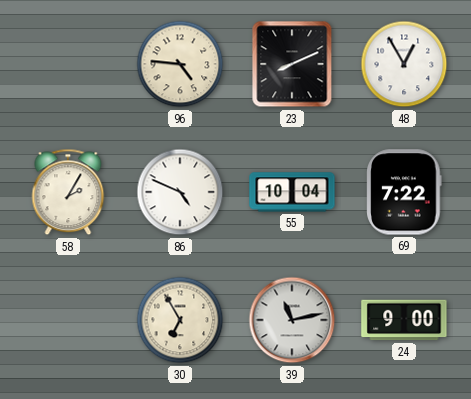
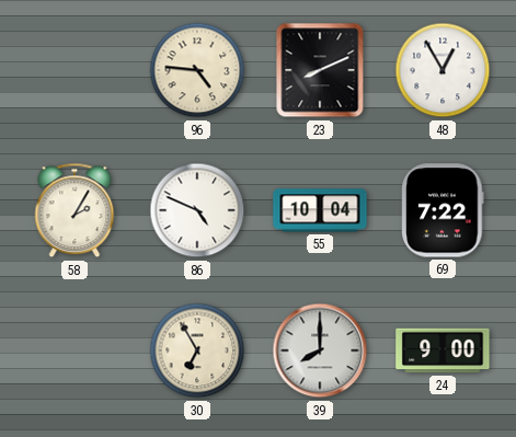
39: 11:13 -> 8:00
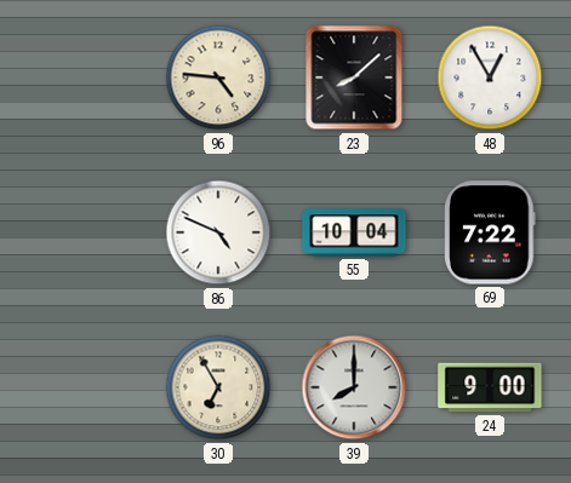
23: 8:11 -> 8:08
58: 2:05 -> none
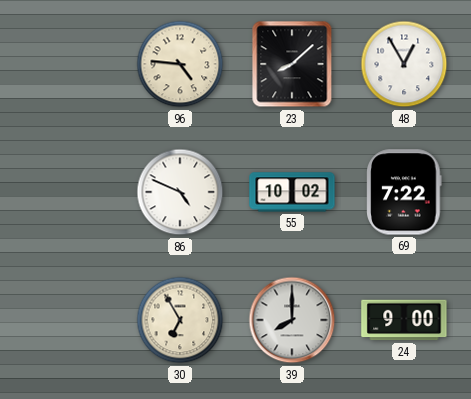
55: 10:04 -> 10:02
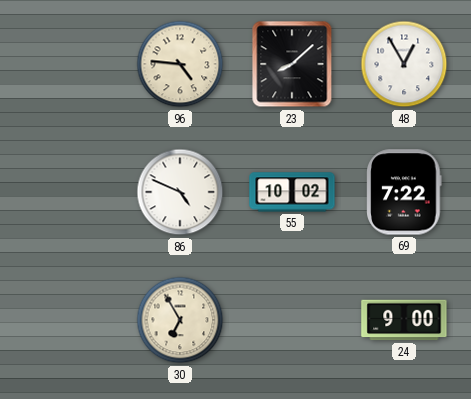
39: 8:00 -> none
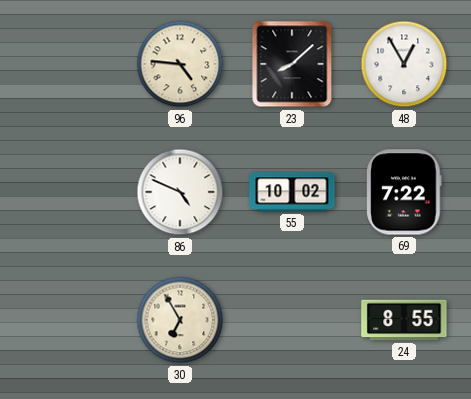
24: 9:00 -> 8:55
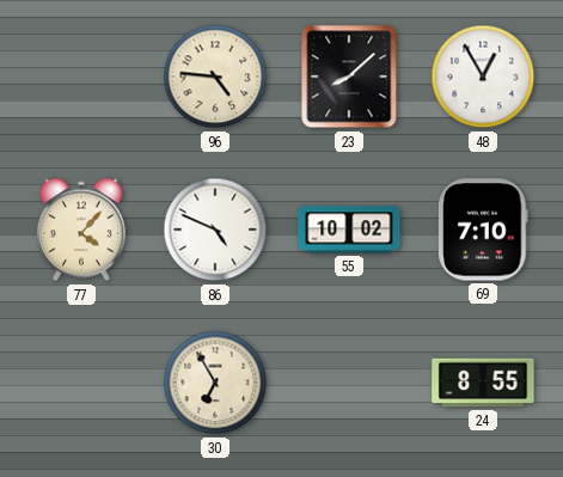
77: none -> 4:07
69: 7:22 -> 7:10
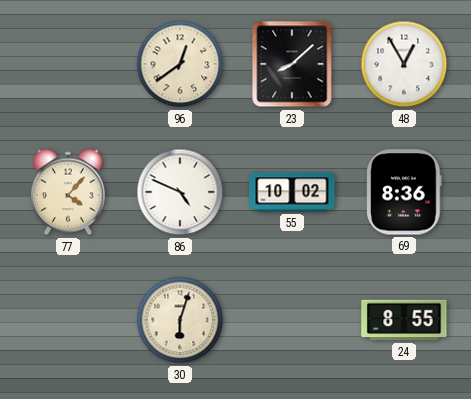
96: 4:46 -> 12:39
69: 7:10 -> 8:36
30: 6:55 -> 6:03
